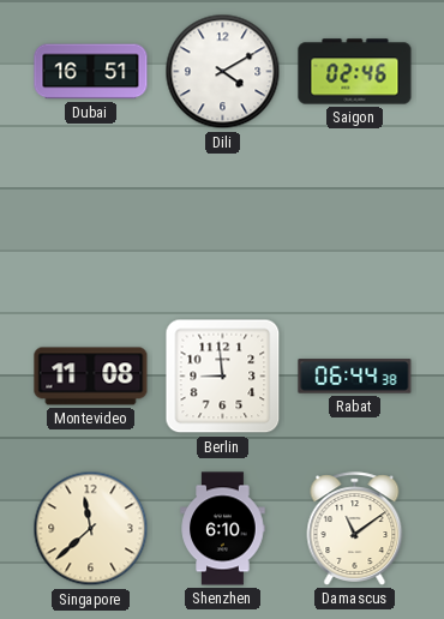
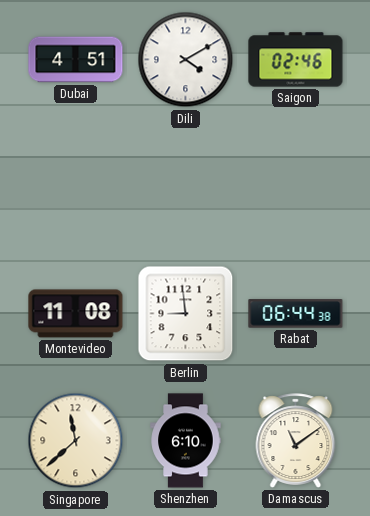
Dubai: 16:51 -> 4:51
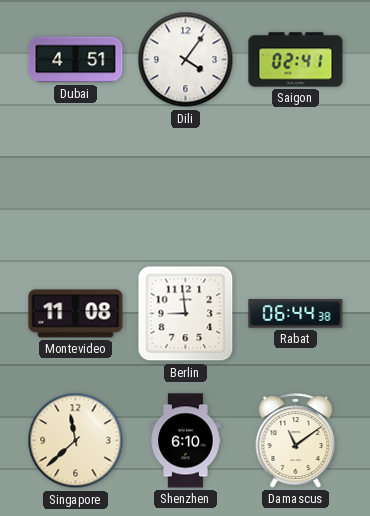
Dili: 4:10 -> 4:06
Saigon: 02:46 -> 02:41
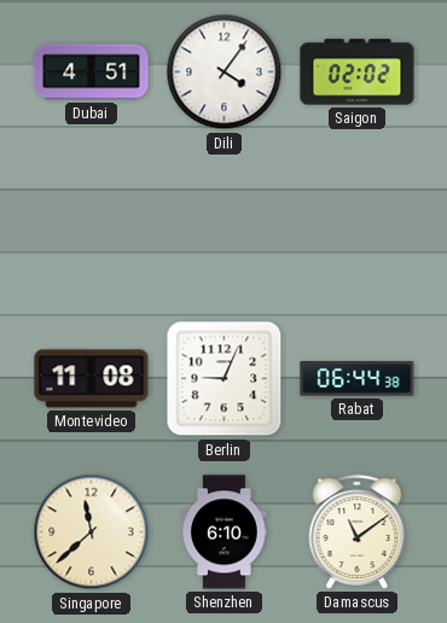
Saigon: 02:41 -> 02:02
Berlin: 8:59 -> 9:04
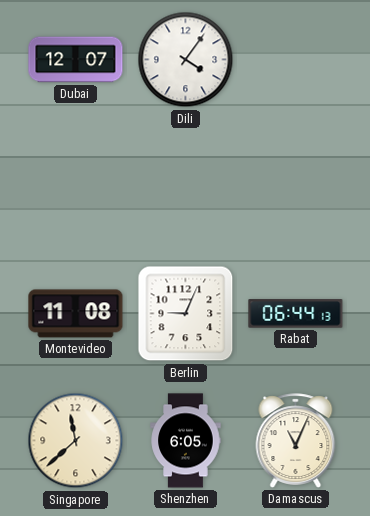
Dubai: 4:51 -> 12:07
Saigon: 02:02 -> none
Rabat: 06:44:38 -> 06:44:13
Shenzhen: 6:10 -> 6:05
Damascus: 11:09 -> 11:04
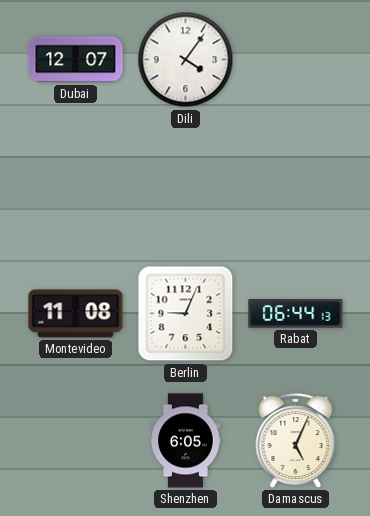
Singapore: 11:38 -> none
Damascus: 11:04 -> 5:04
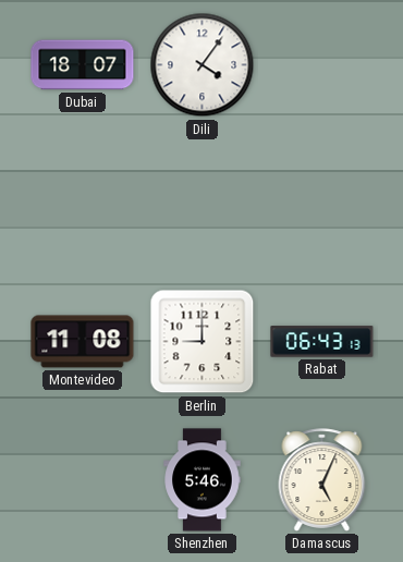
Dubai: 12:07 -> 18:07
Berlin: 9:04 -> 9:00
Rabat: 06:44 -> 06:43
Shenzhen: 6:05 -> 5:46
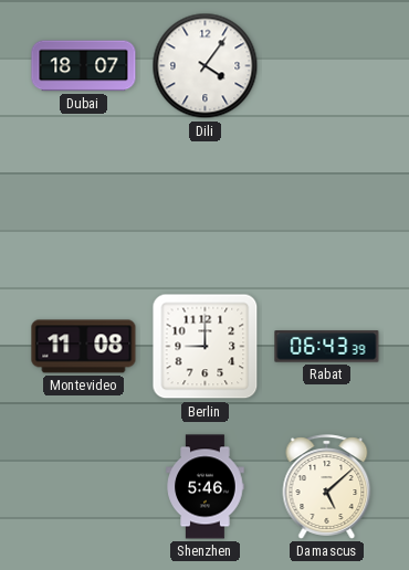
Rabat: 06:43:13 -> 06:43:39
Damascus: 5:04 -> 5:08
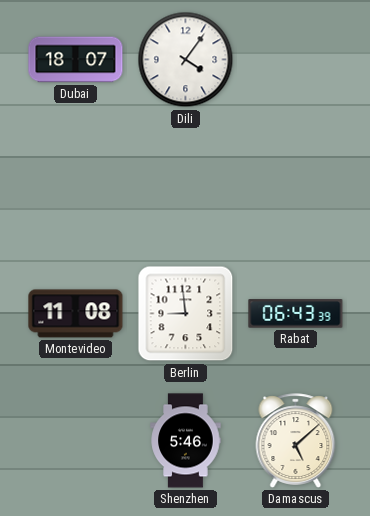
Berlin: 9:00 -> 8:59
